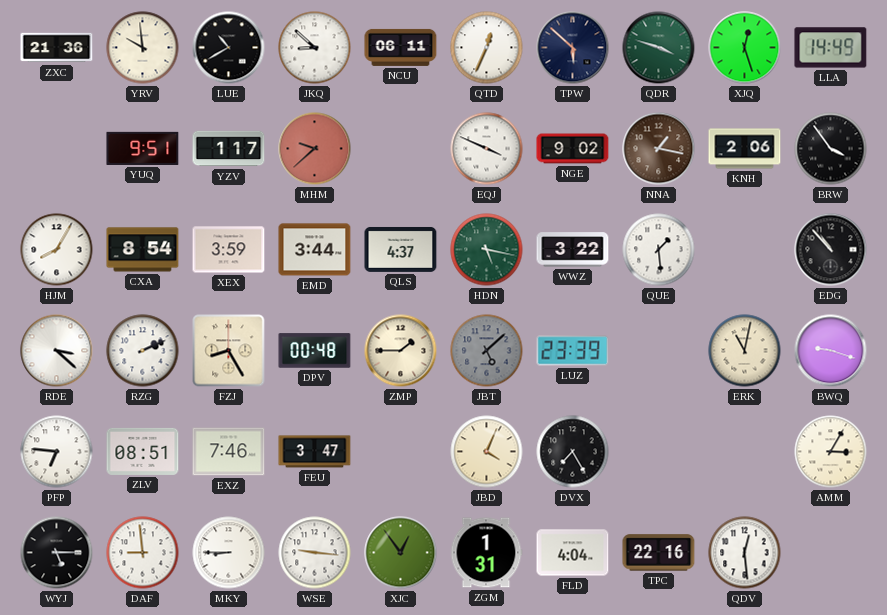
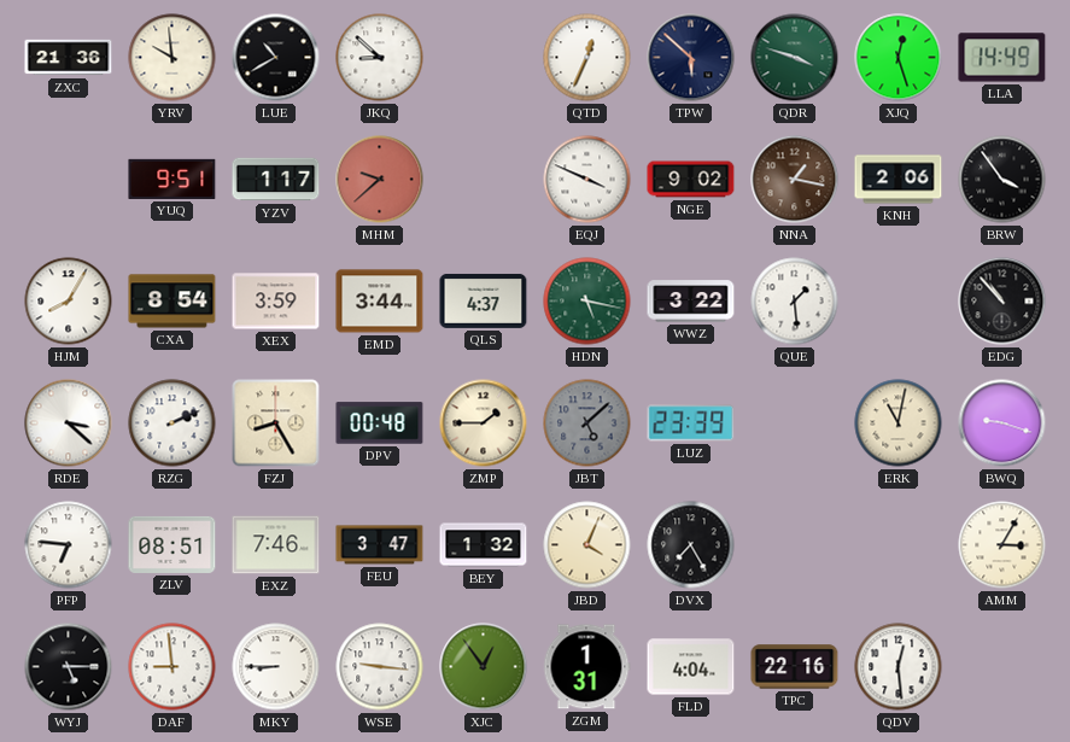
NCU: 06:11 -> none
BEY: none -> 1:32
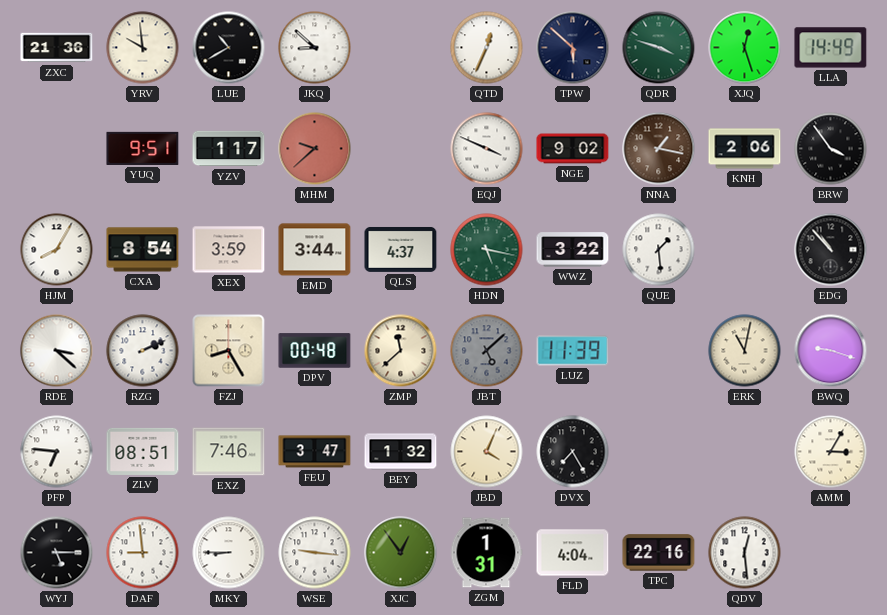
ZMP: 1:45 -> 11:38
LUZ: 23:39 -> 11:39
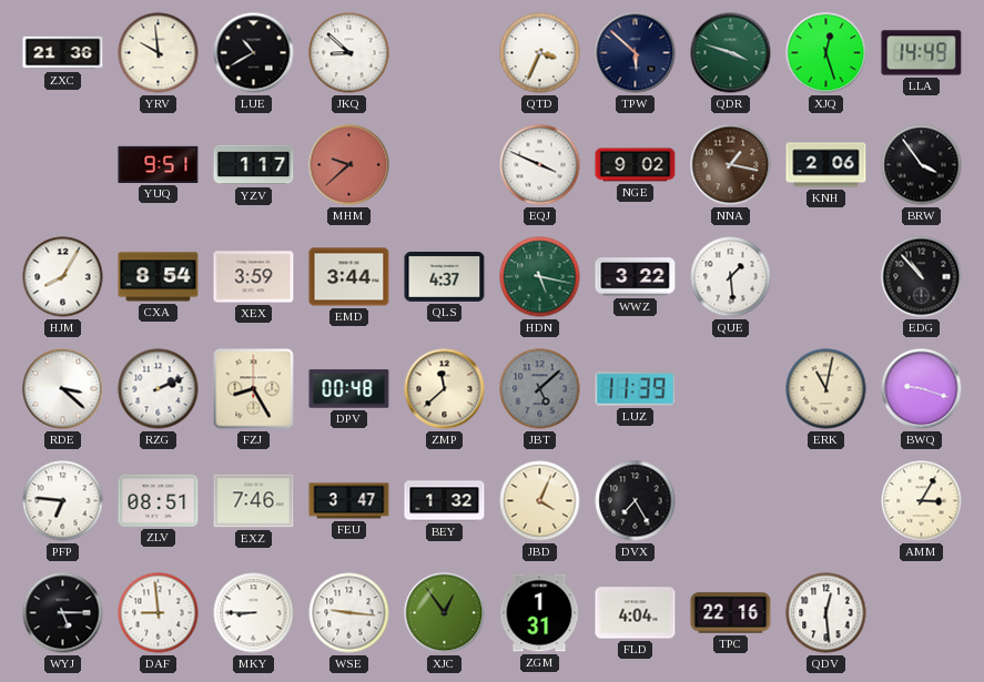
QTD: 12:34 -> 3:34
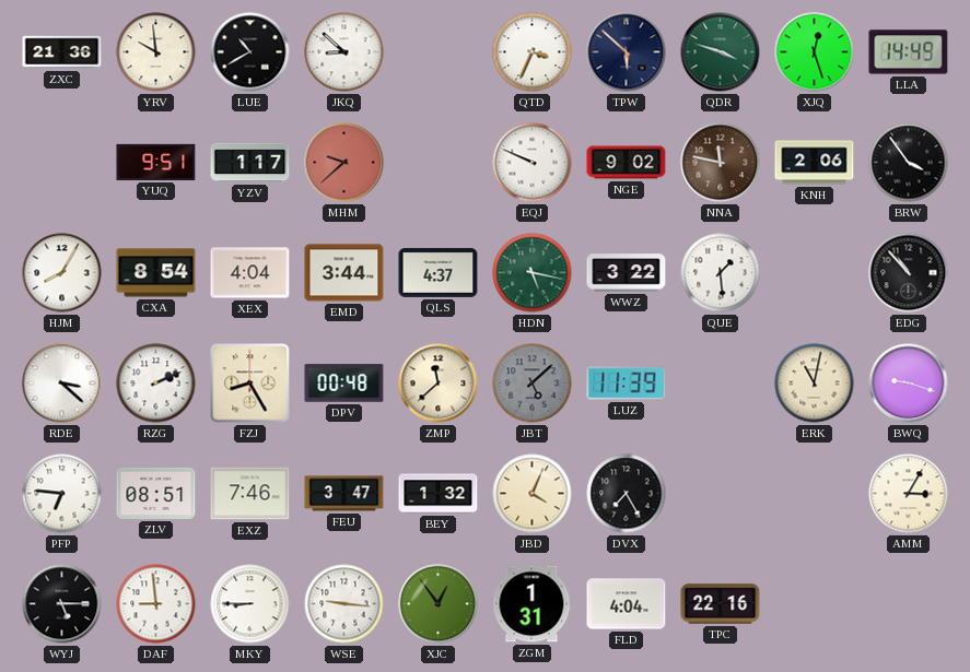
EQJ: 3:49 -> 9:49
NNA: 1:17 -> 11:47
XEX: 3:59 -> 4:04
QDV: 12:29 -> none
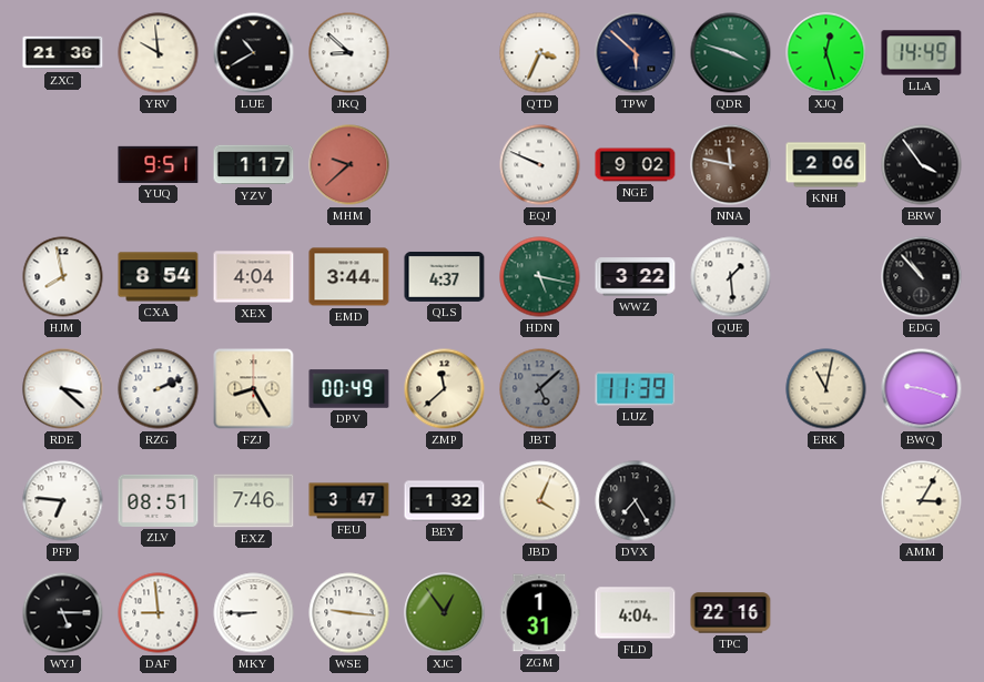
HJM: 8:05 -> 7:58
DPV: 00:48 -> 00:49
